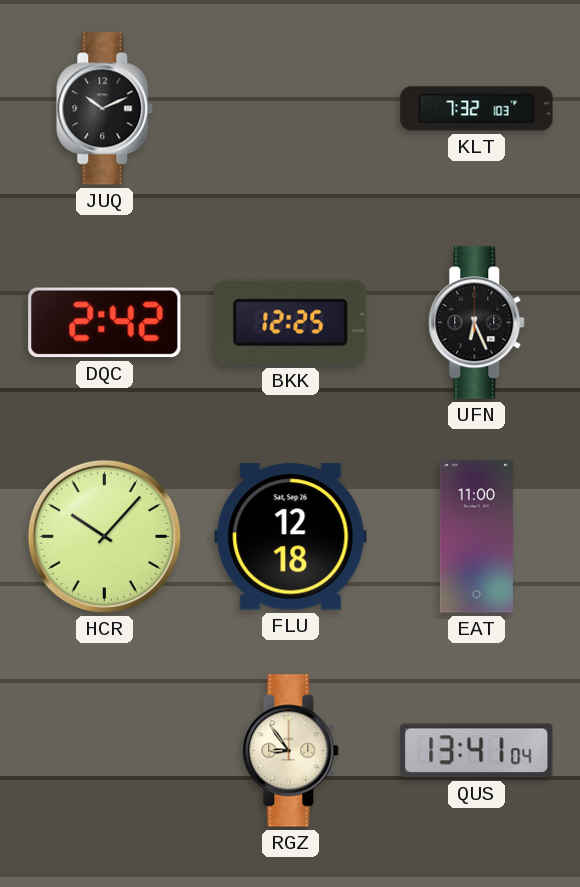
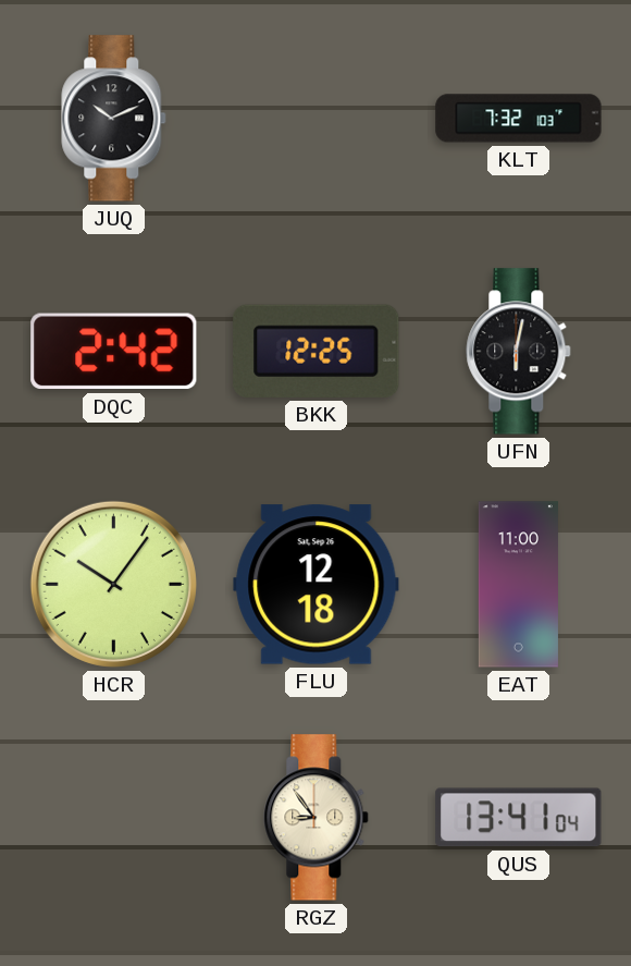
UFN: 6:26 -> 6:02
HCR: 10:07 -> 10:06
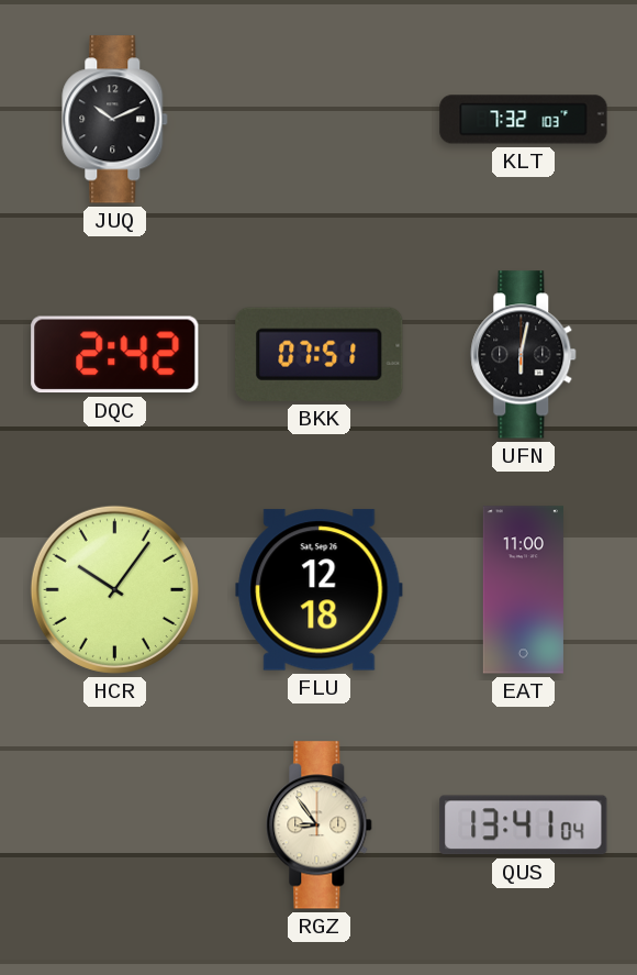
BKK: 12:25 -> 07:51
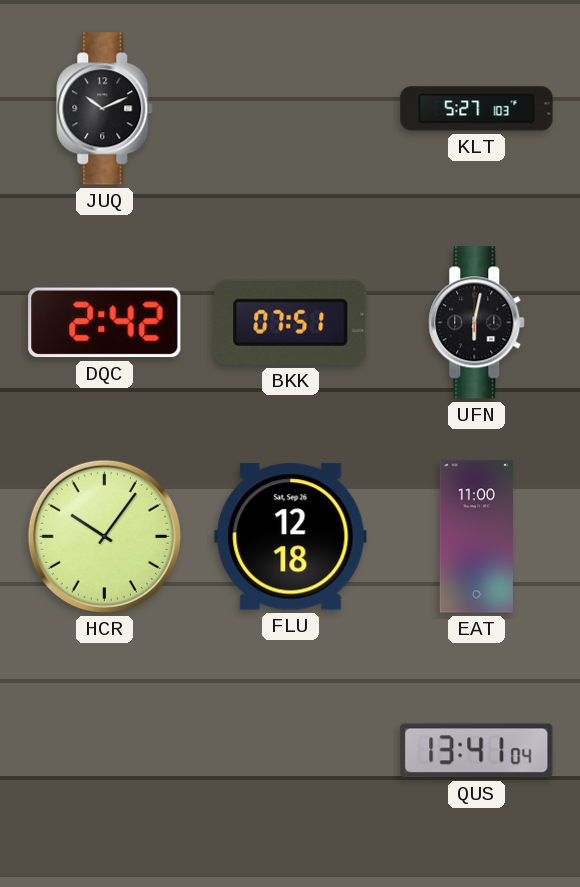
KLT: 7:32 -> 5:27
RGZ: 8:54 -> none
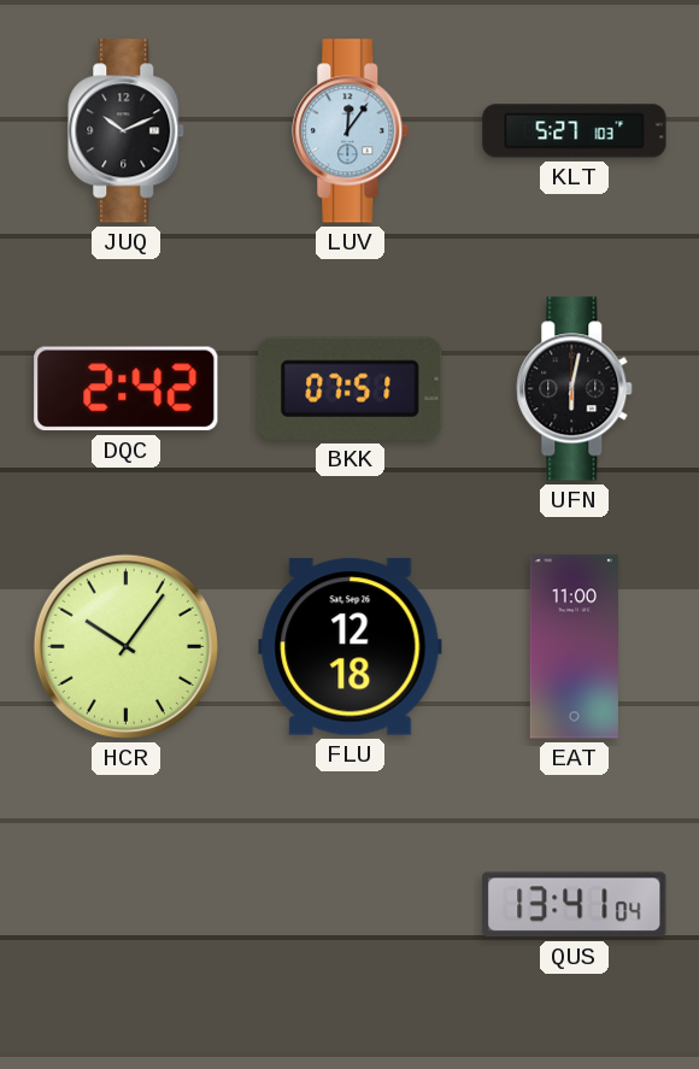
LUV: none -> 12:06
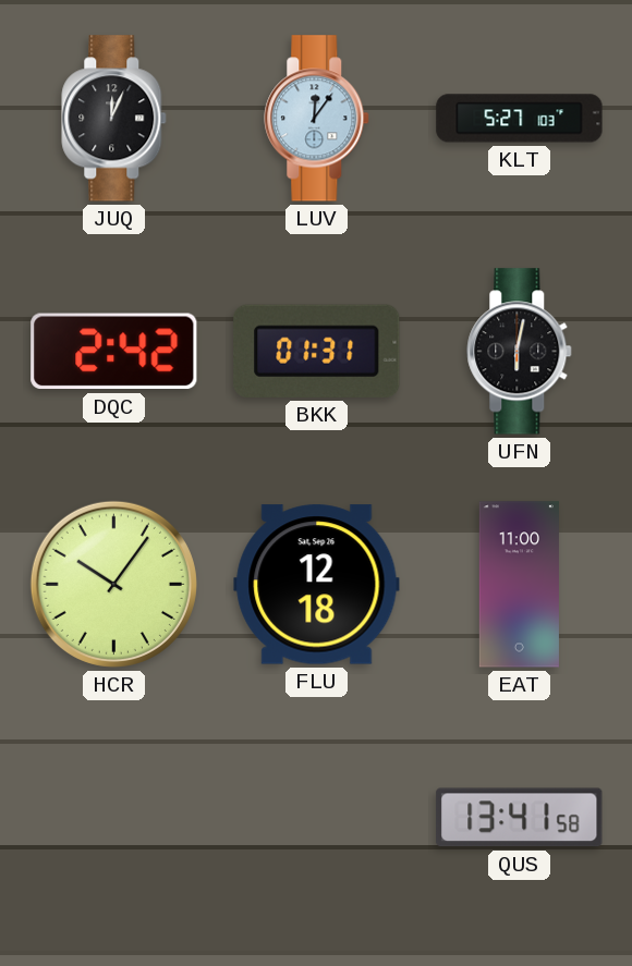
JUQ: 10:11 -> 12:04
BKK: 07:51 -> 01:31
QUS: 13:41:04 -> 13:41:58
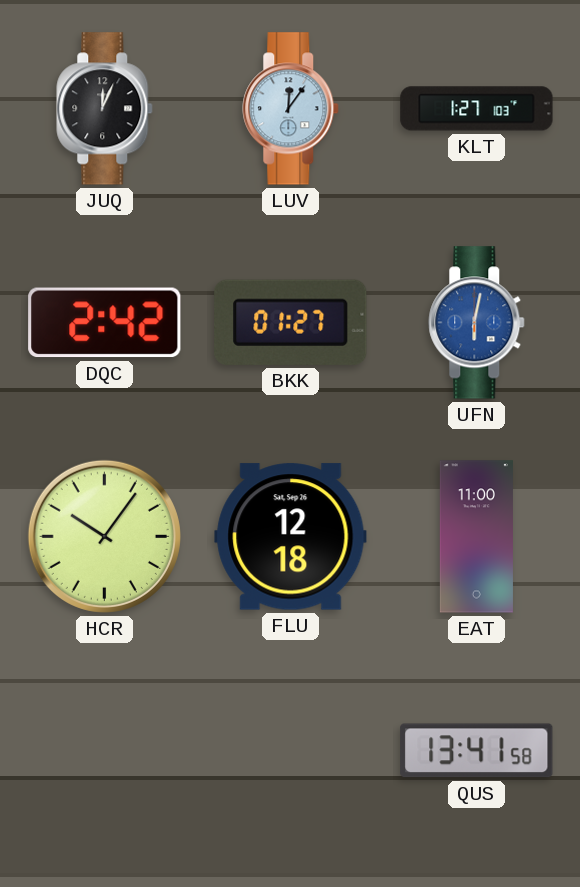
KLT: 5:27 -> 1:27
BKK: 01:31 -> 01:27
UFN dial: black -> blue
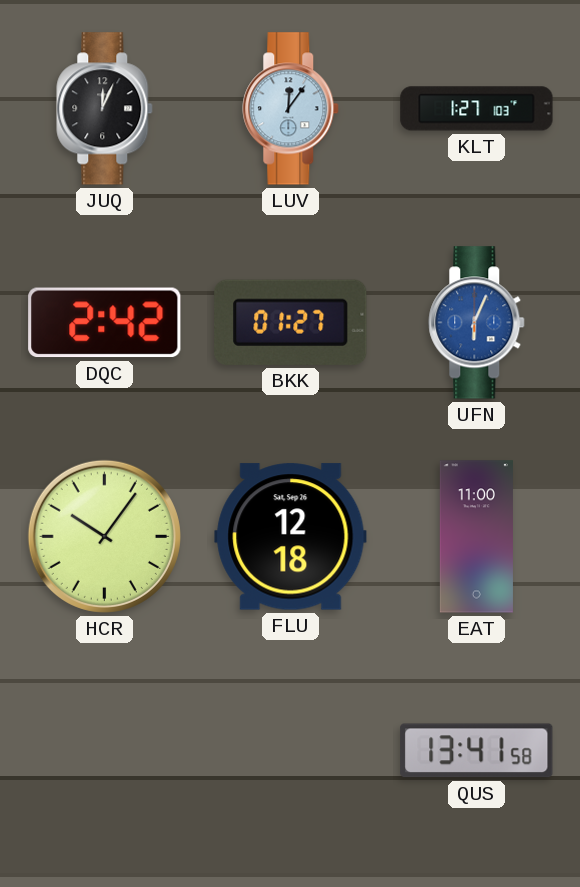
UFN: 6:02 -> 6:04
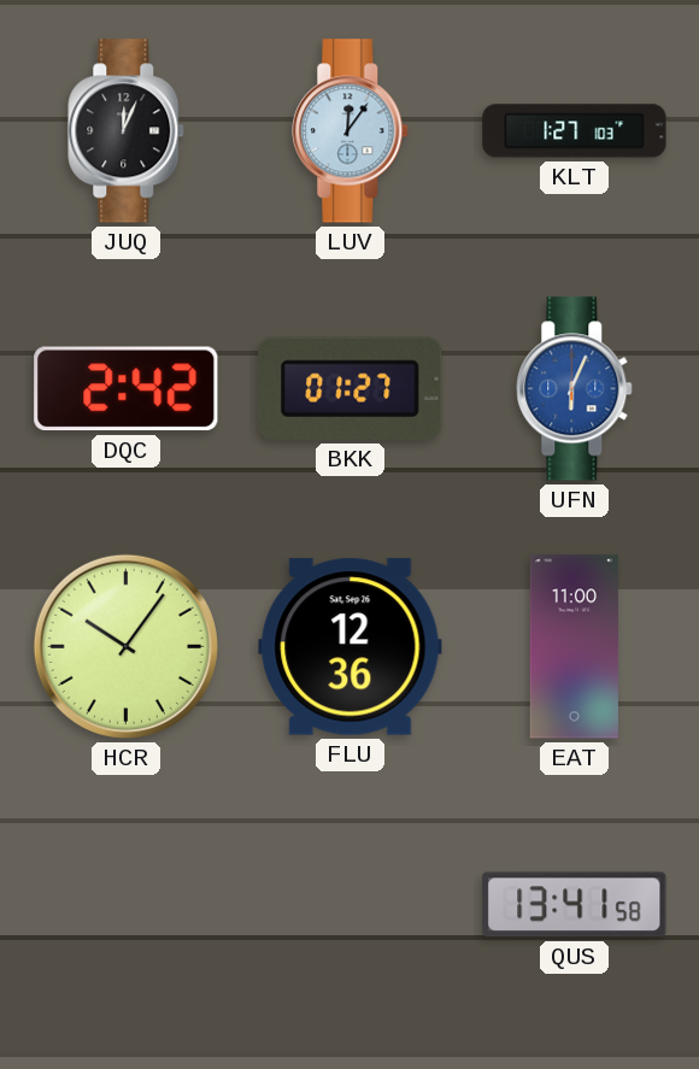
FLU: 12:18 -> 12:36
